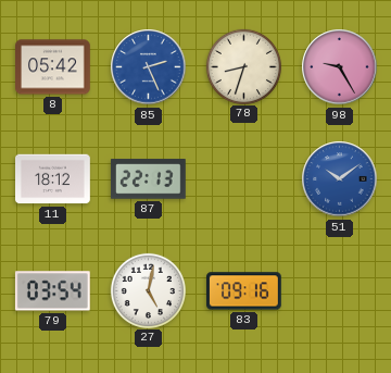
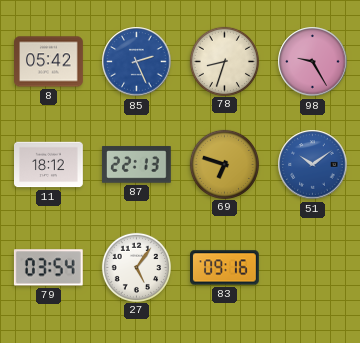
69: none -> 6:48
27: 5:02 -> 5:06
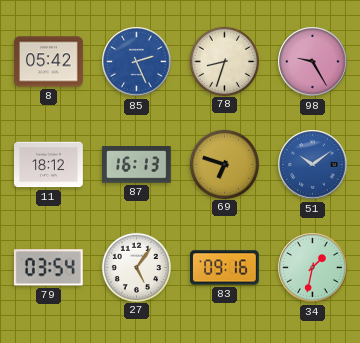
87: 22:13 -> 16:13
34: none -> 1:32
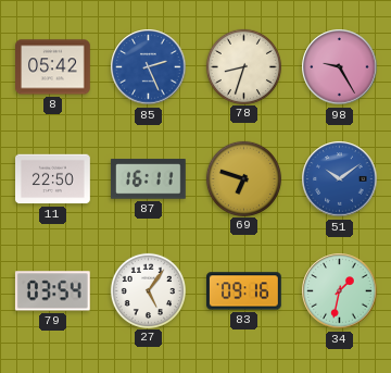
11: 18:12 -> 22:50
87: 16:13 -> 16:11
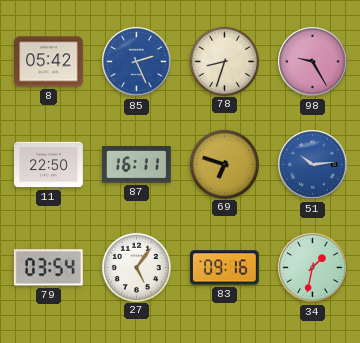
51: 10:09 -> 10:14
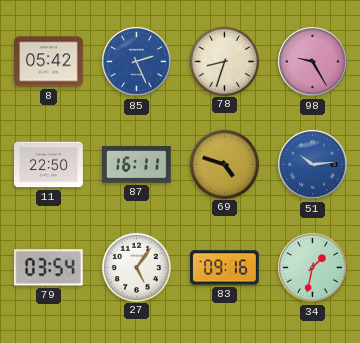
69: 6:48 -> 4:48
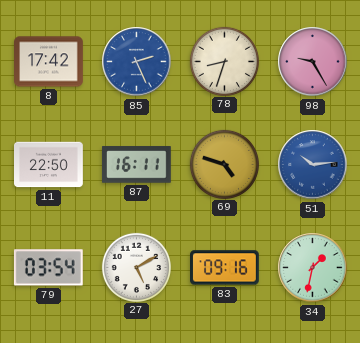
8: 05:42 -> 17:42
27: 5:06 -> 5:10
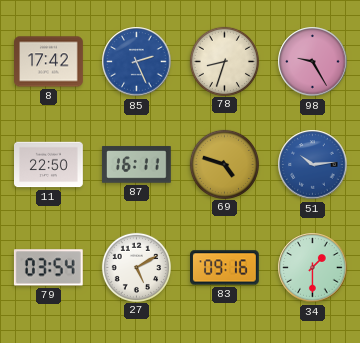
34: 1:32 -> 1:30
